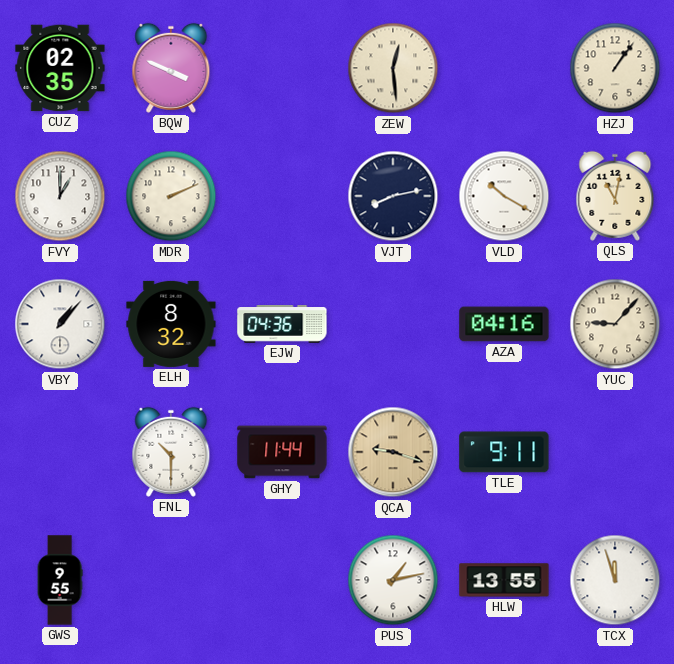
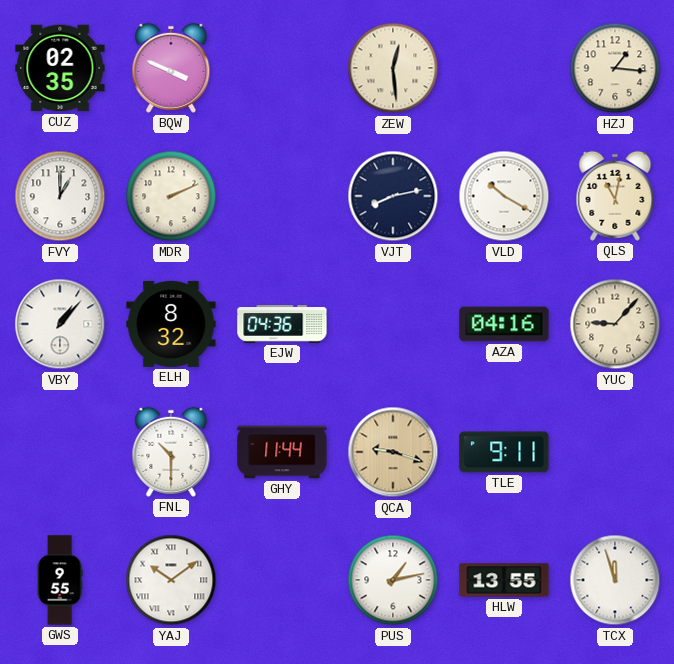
HZJ: 1:06 -> 1:16
YAJ: none -> 10:09
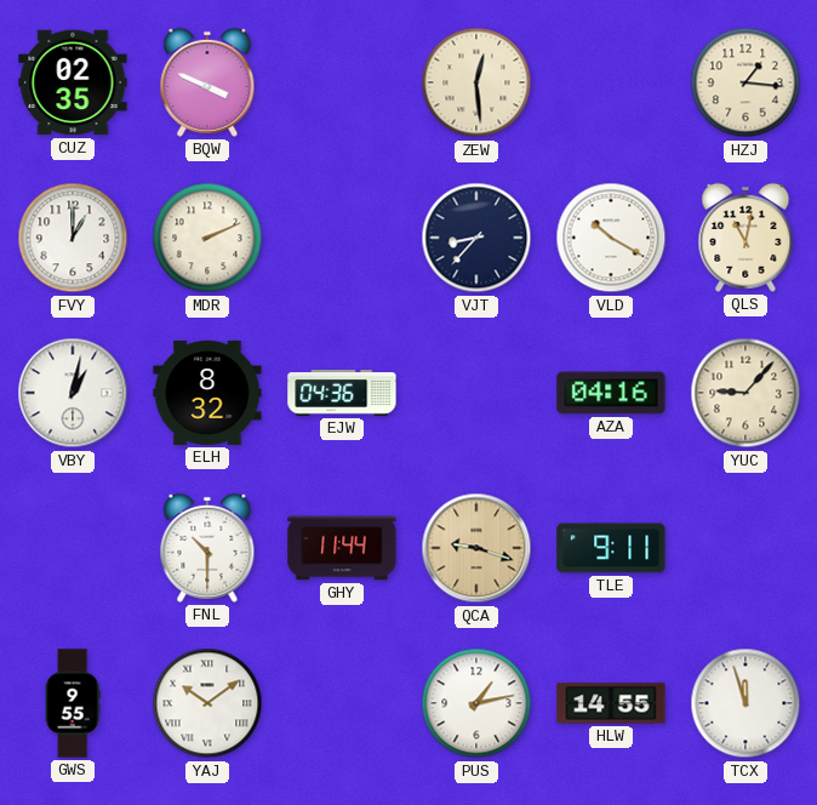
VJT: 8:13 -> 8:37
VBY: 1:07 -> 1:02
HLW: 13:55 -> 14:55
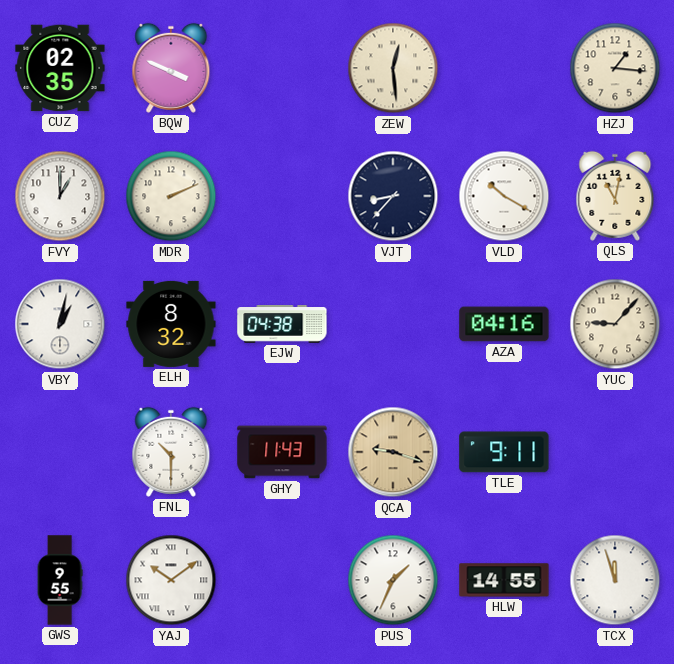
EJW: 04:36 -> 04:38
GHY: 11:44 -> 11:43
PUS: 1:13 -> 1:34
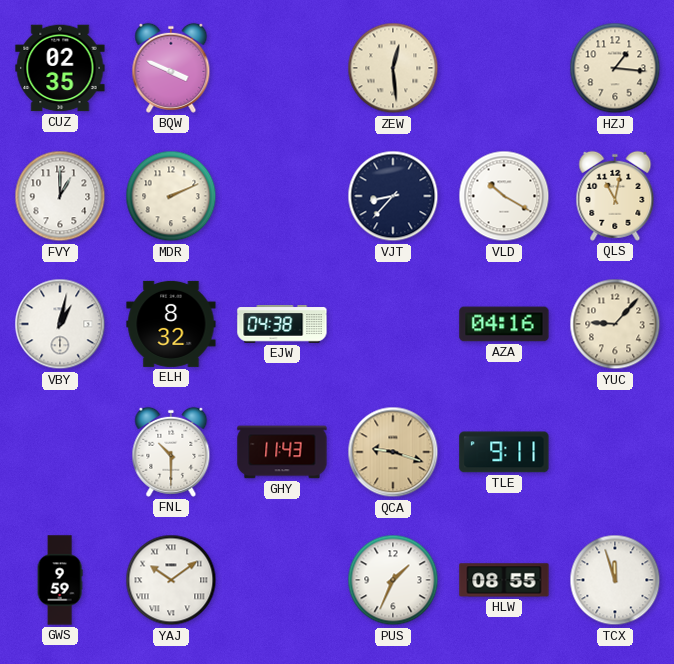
GWS: 9:55 -> 9:59
HLW: 14:55 -> 08:55
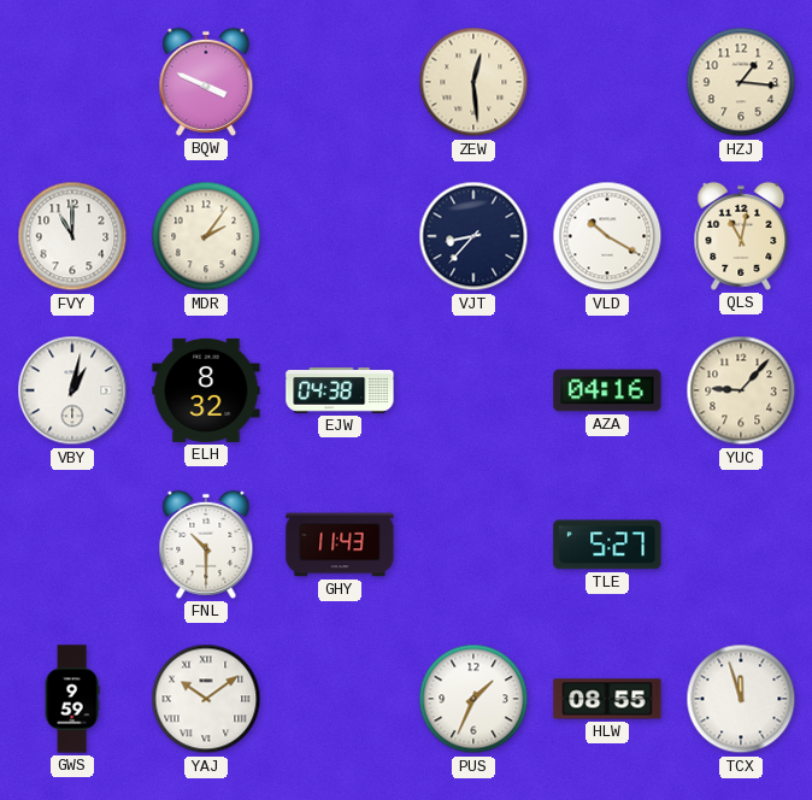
CUZ: 02:35 -> none
FVY: 1:00 -> 11:00
MDR: 2:11 -> 2:06
QCA: 9:18 -> none
TLE: 9:11 -> 5:27
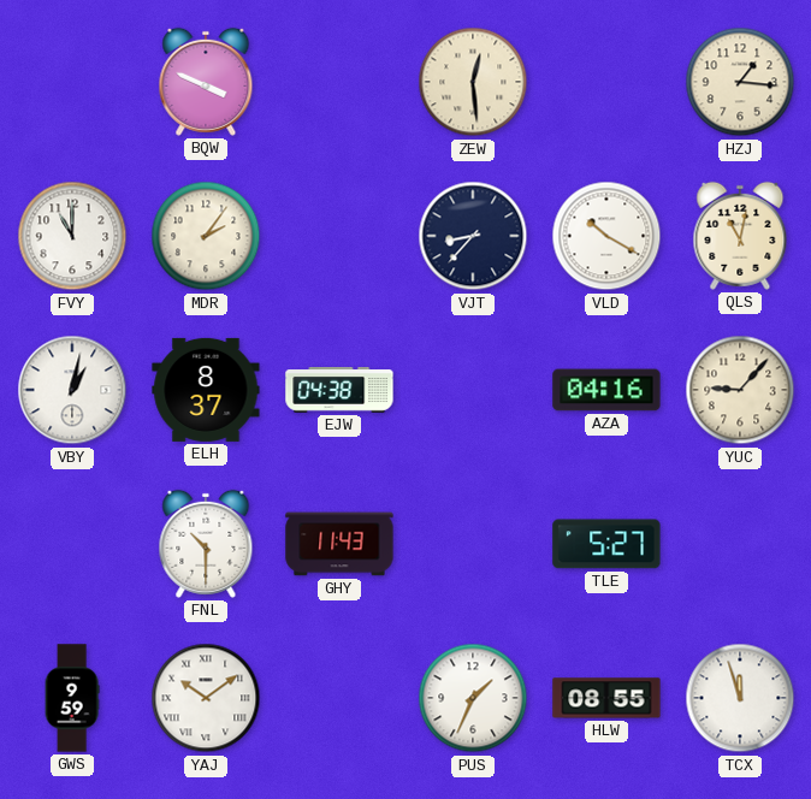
ELH: 8:32 -> 8:37
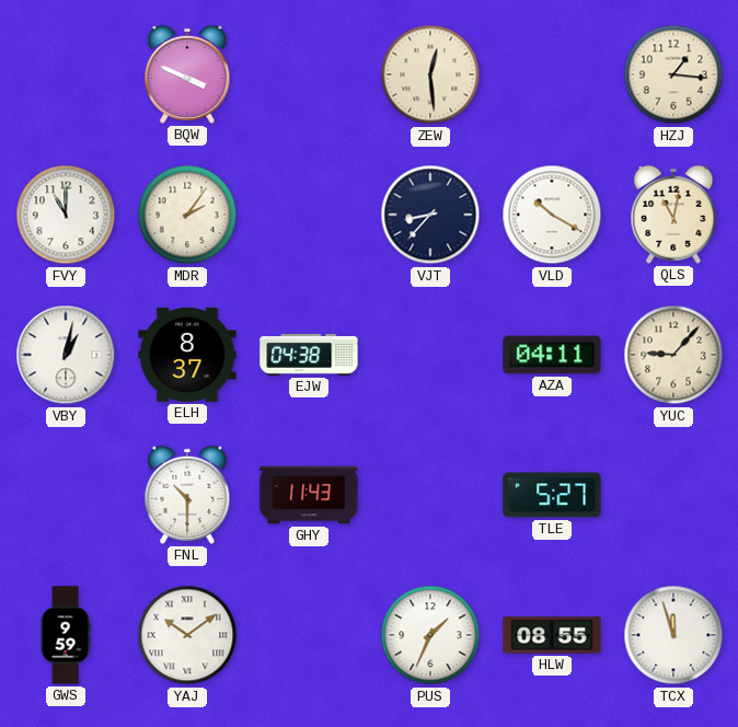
AZA: 04:16 -> 04:11
